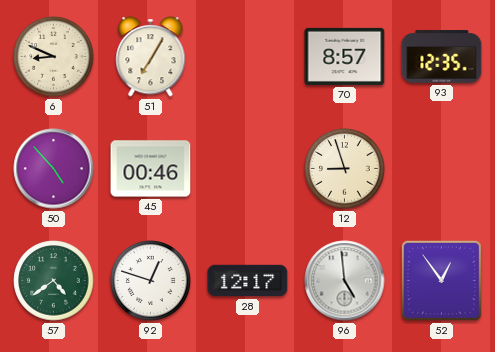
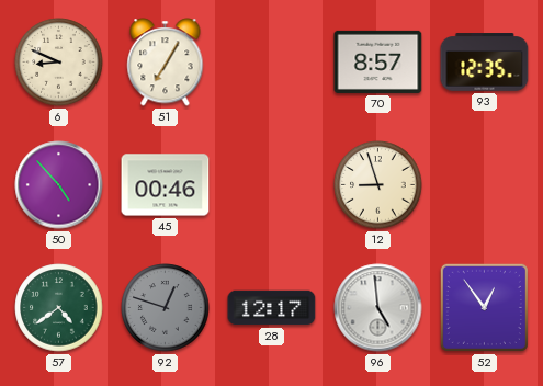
92 dial: white -> grey
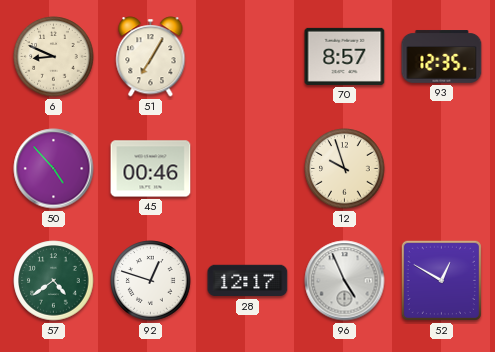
12: 8:57 -> 9:57
92 dial: grey -> white
96: 4:59 -> 4:56
52: 12:54 -> 12:50
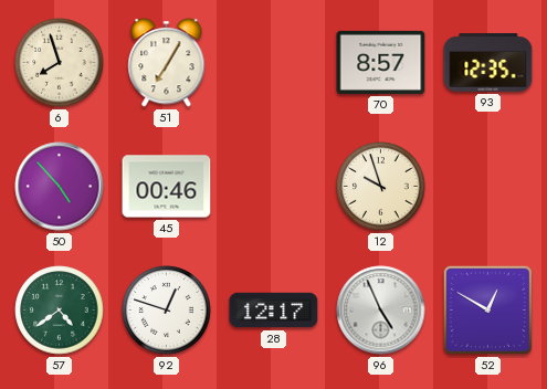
6: 8:49 -> 7:57
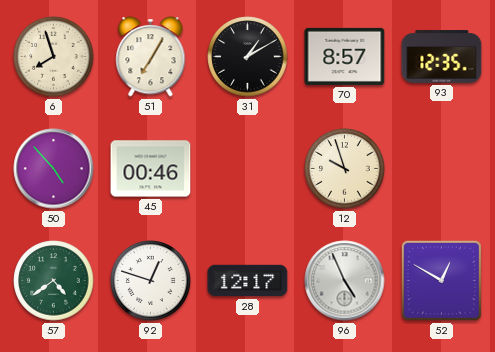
31: none -> 1:10
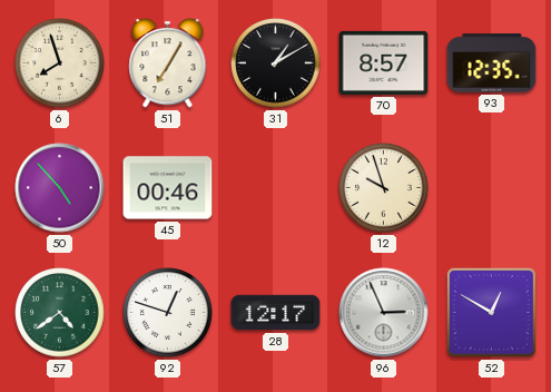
96: 4:56 -> 2:56
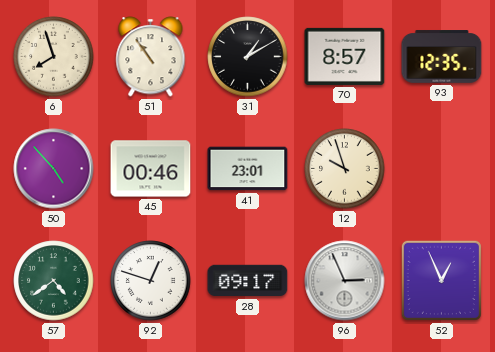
51: 7:05 -> 10:54
41: none -> 23:01
28: 12:17 -> 09:17
52: 12:50 -> 12:56
